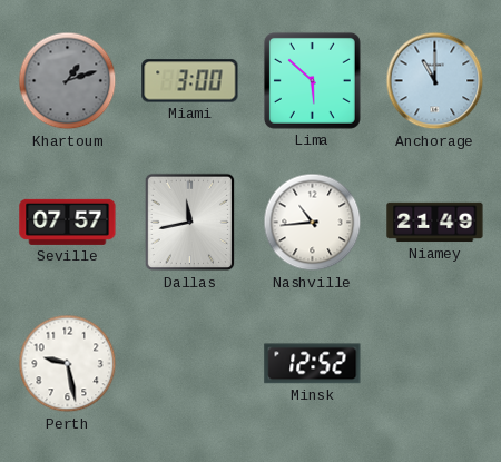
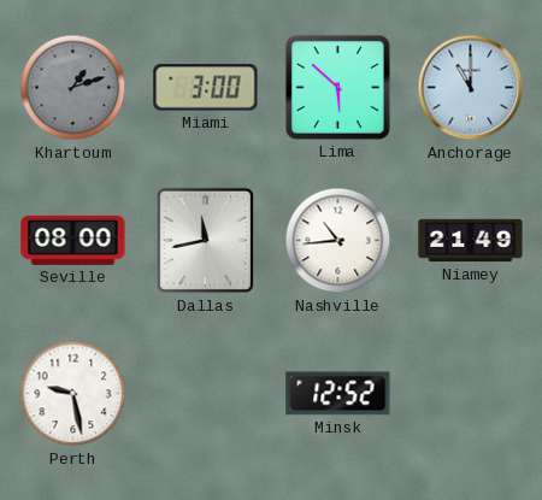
Seville: 07:57 -> 08:00
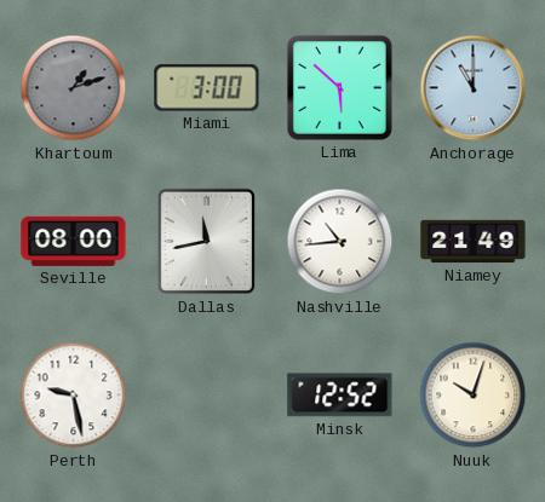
Nuuk: none -> 10:03
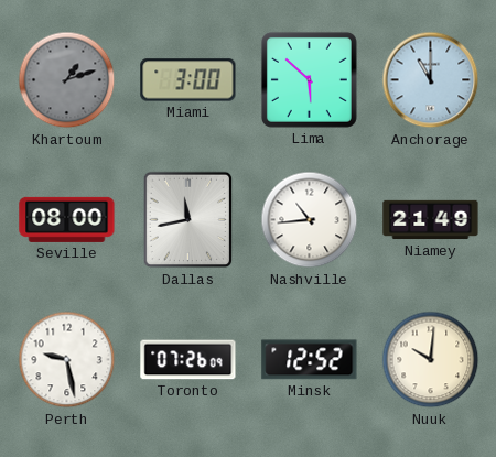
Toronto: none -> 07:26
Nuuk: 10:03 -> 10:01
